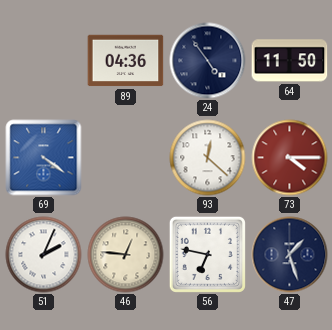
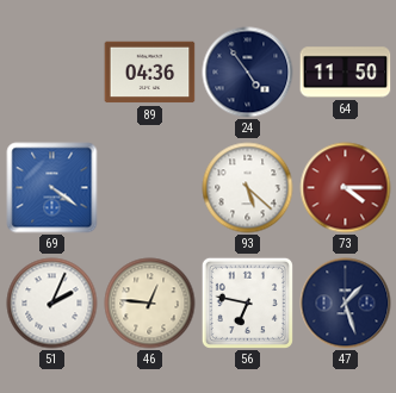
93: 12:22 -> 5:22
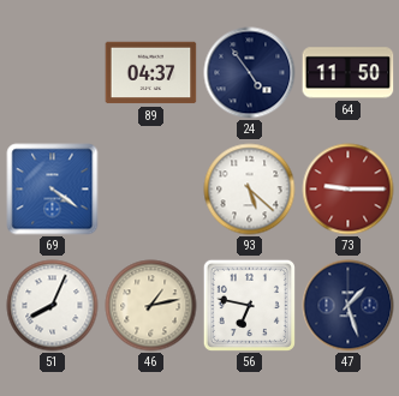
89: 04:36 -> 04:37
73: 4:15 -> 9:15
51: 2:04 -> 8:04
46: 12:46 -> 1:13
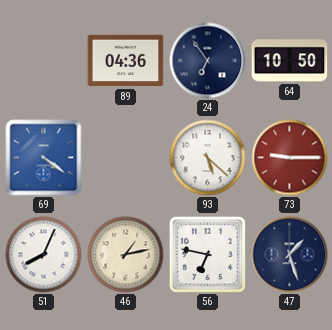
89: 04:37 -> 04:36
24: 4:54 -> 6:54
64: 11:50 -> 10:50
